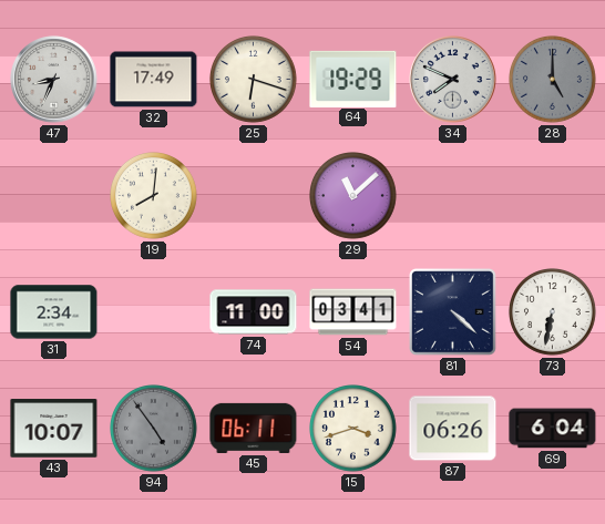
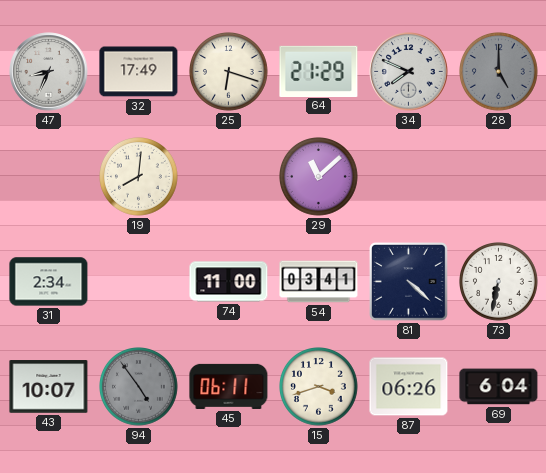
64: 19:29 -> 21:29
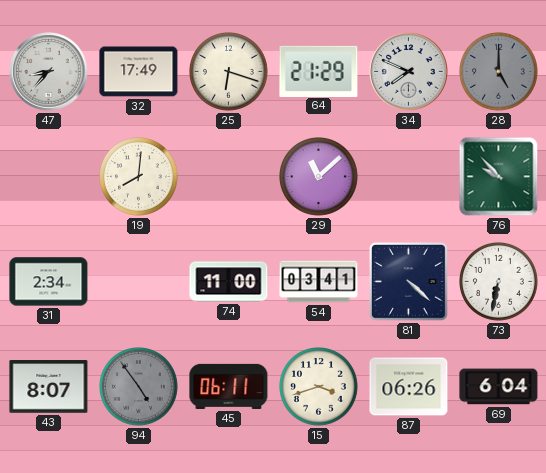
47: 8:34 -> 8:37
76: none -> 9:53
43: 10:07 -> 8:07
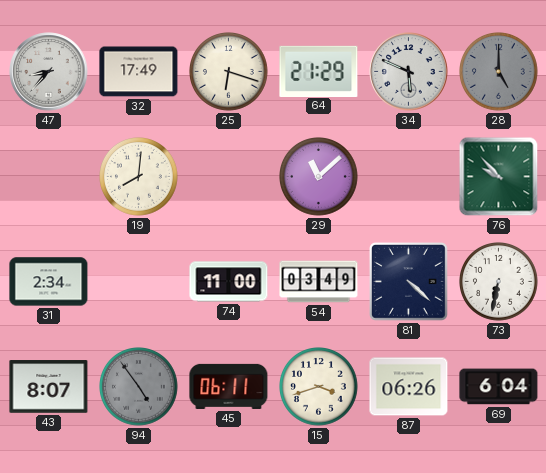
34: 7:49 -> 5:49
54: 03:41 -> 03:49
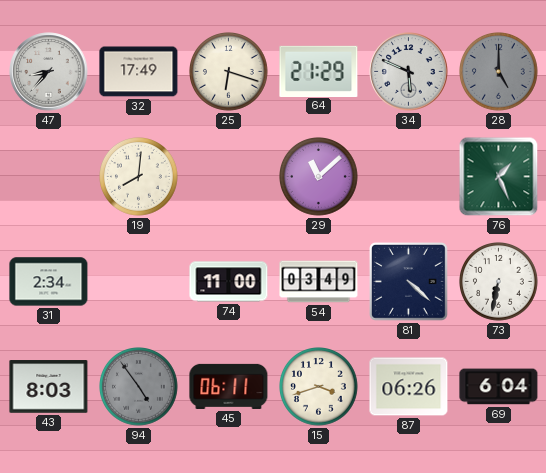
76: 9:53 -> 1:26
43: 8:07 -> 8:03
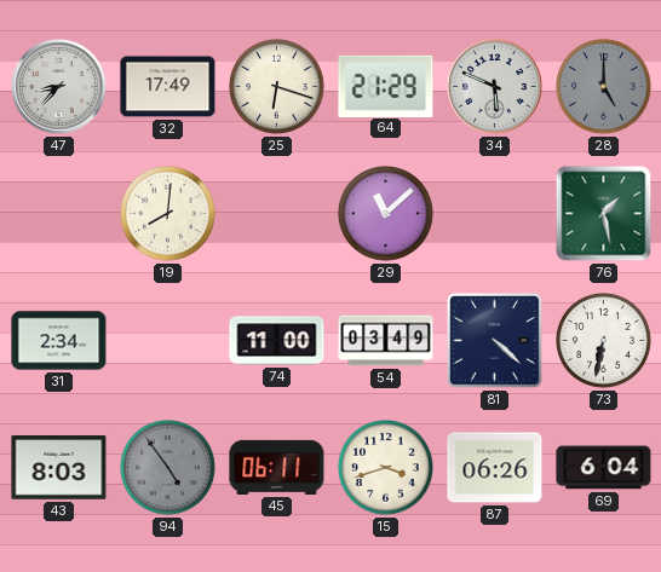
76: 1:26 -> 1:28
